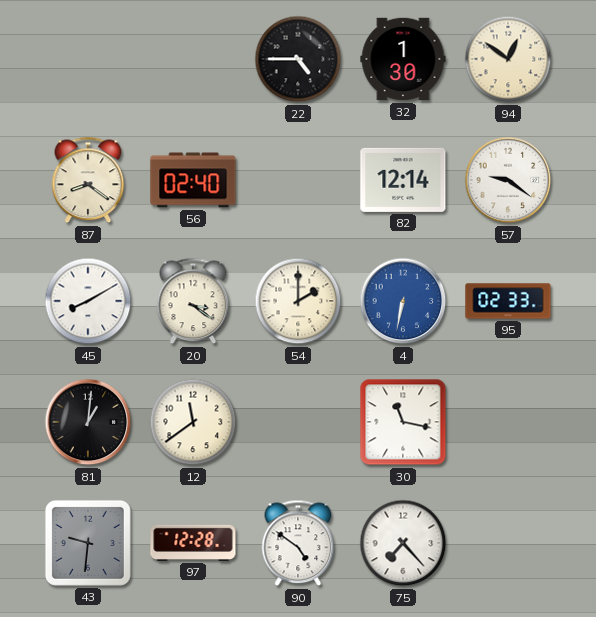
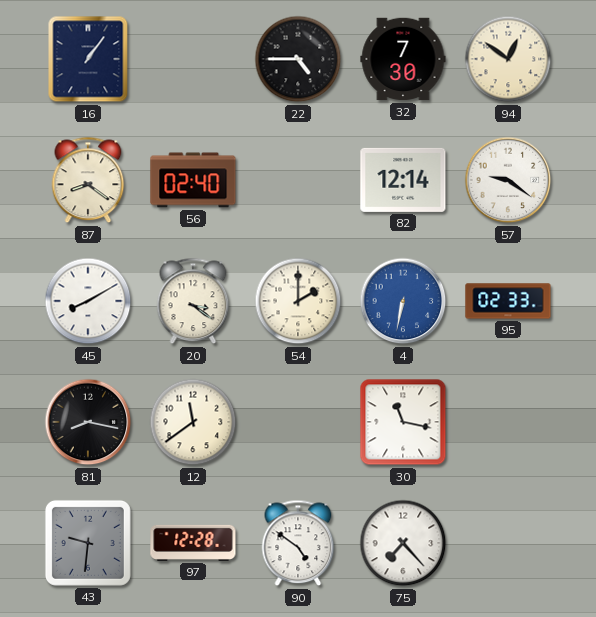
16: none -> 1:06
32: 1:30 -> 7:30
81: 1:01 -> 8:17
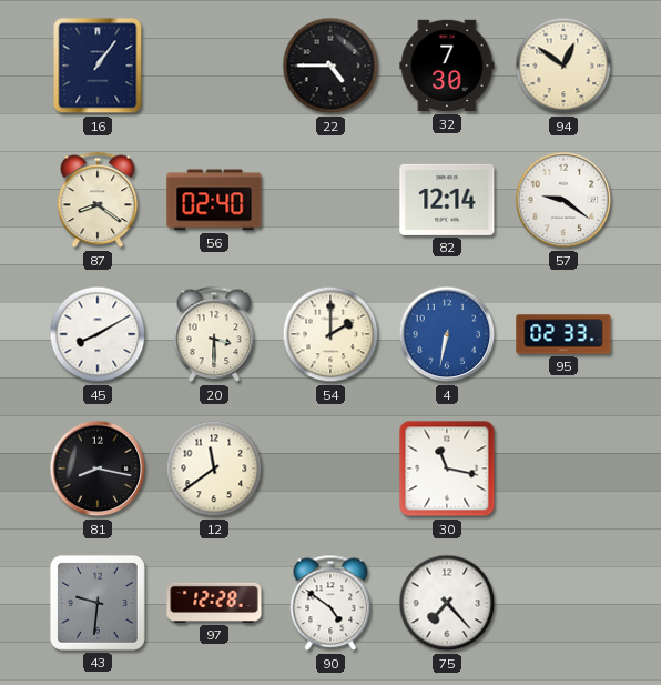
20: 3:21 -> 3:30
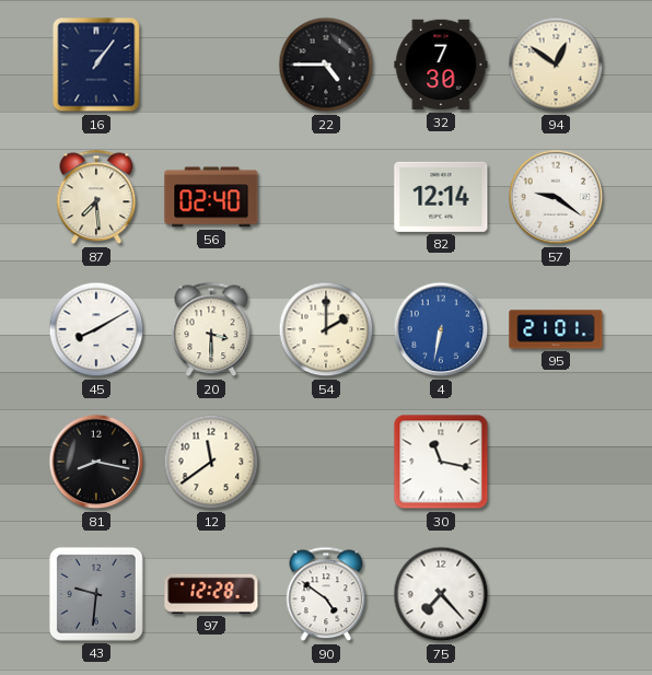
87: 8:21 -> 7:29
95: 02:33 -> 21:01
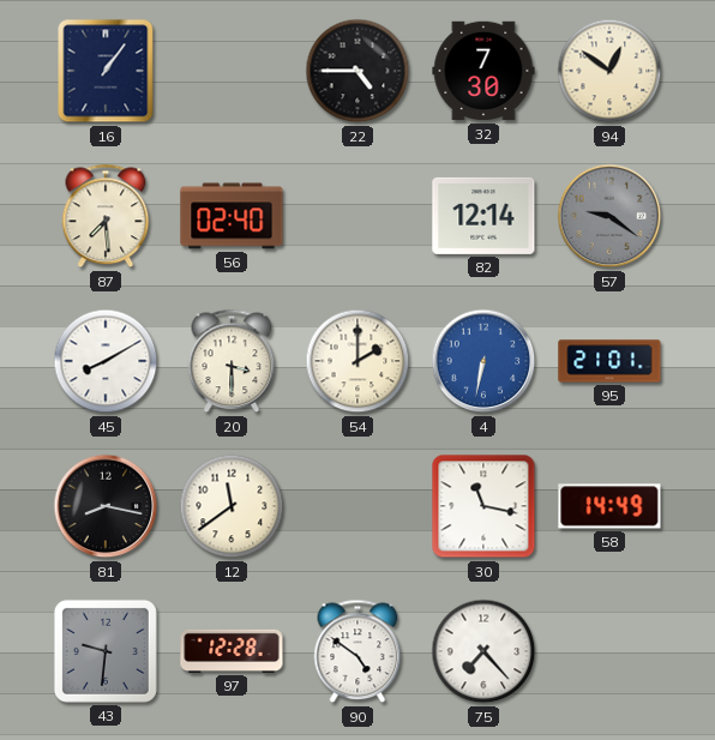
57 dial: white -> grey
58: none -> 14:49
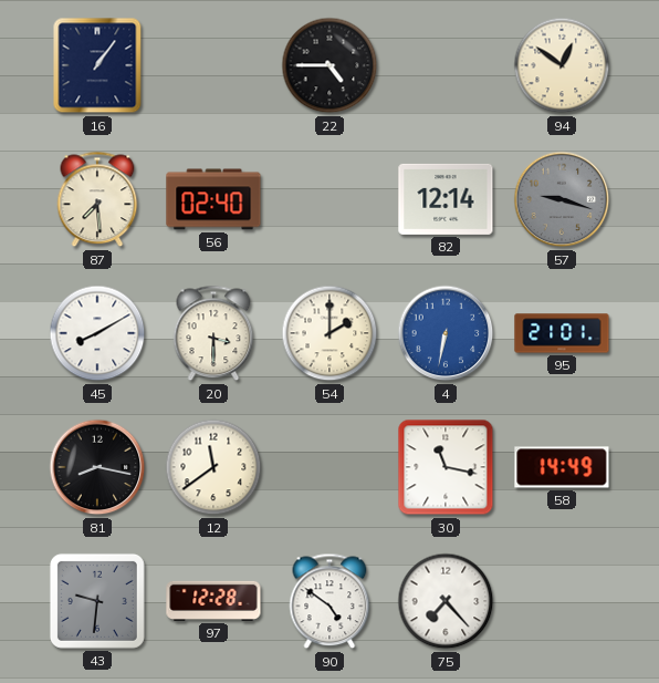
32: 7:30 -> none
57: 9:21 -> 9:18
